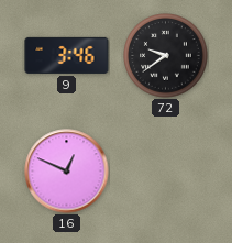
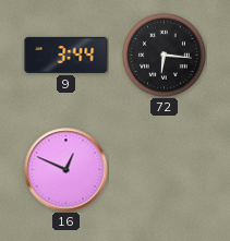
9: 3:46 -> 3:44
72: 9:39 -> 6:16
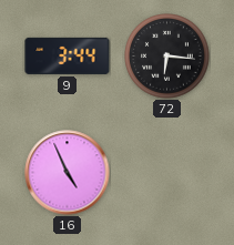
16: 12:49 -> 4:56
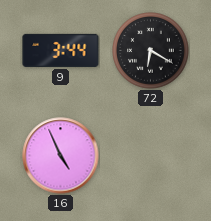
72: 6:16 -> 6:20
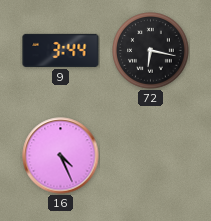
72: 6:20 -> 6:17
16: 4:56 -> 4:26
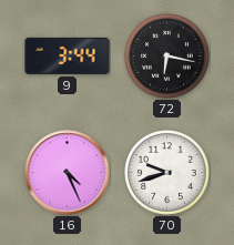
70: none -> 9:42
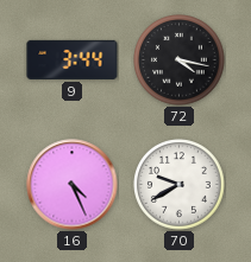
72: 6:17 -> 4:17
70: 9:42 -> 9:40
